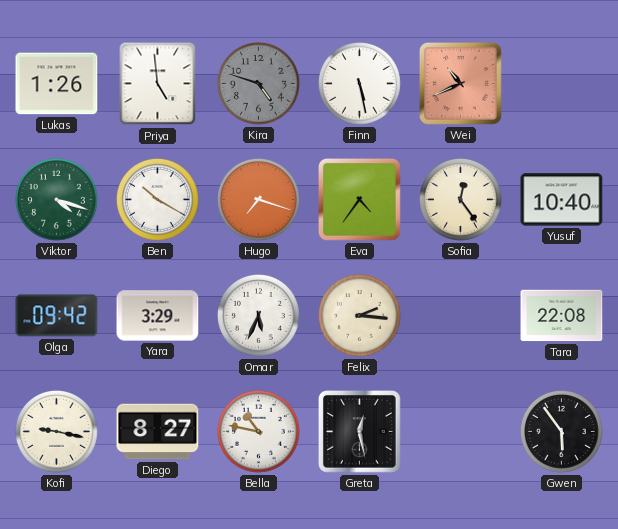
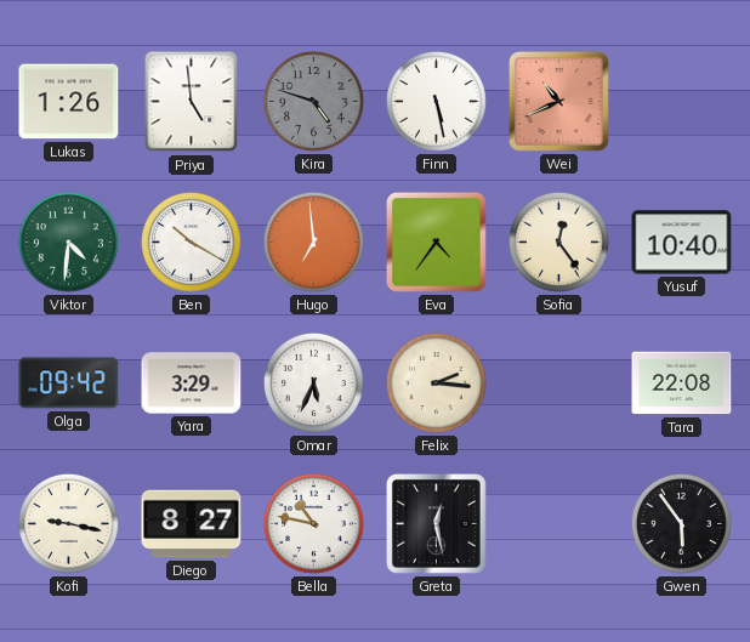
Viktor: 4:18 -> 4:31
Hugo: 7:18 -> 6:59
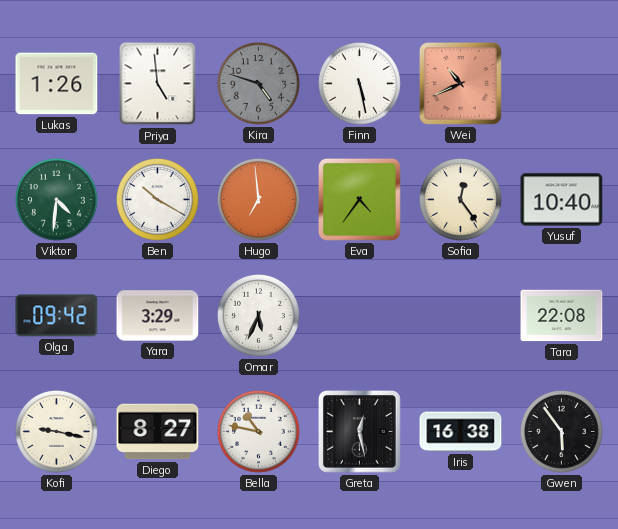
Felix: 2:16 -> none
Iris: none -> 16:38
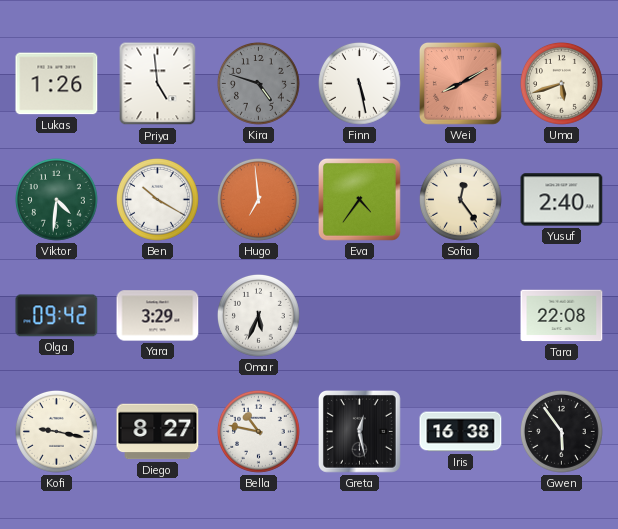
Wei: 10:41 -> 8:10
Uma: none -> 5:42
Yusuf: 10:40 -> 2:40
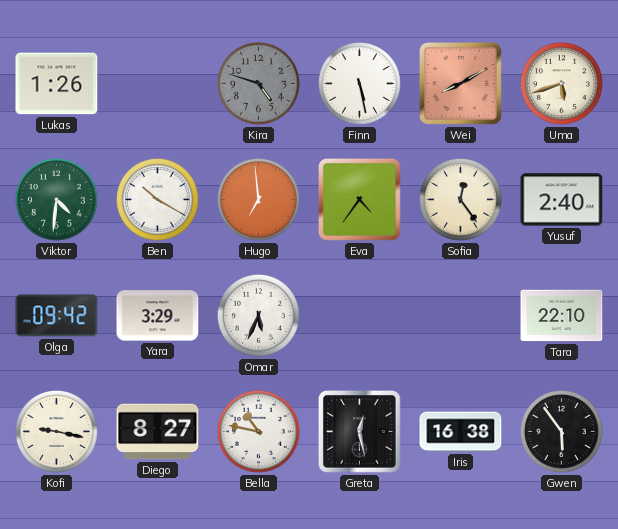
Priya: 4:59 -> none
Tara: 22:08 -> 22:10
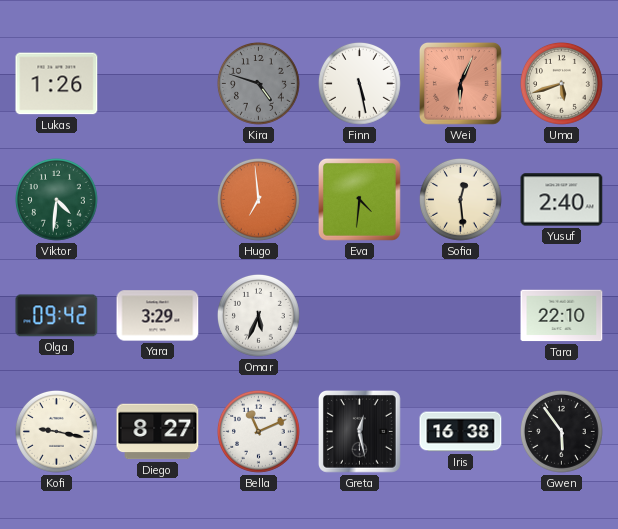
Wei: 8:10 -> 6:04
Ben: 10:20 -> none
Eva: 4:36 -> 4:31
Sofia: 12:24 -> 12:29
Bella: 10:47 -> 11:11
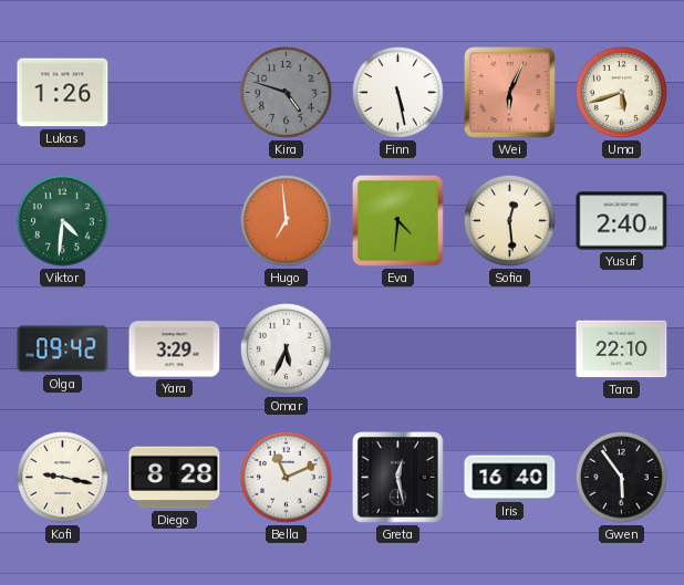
Diego: 8:27 -> 8:28
Iris: 16:38 -> 16:40
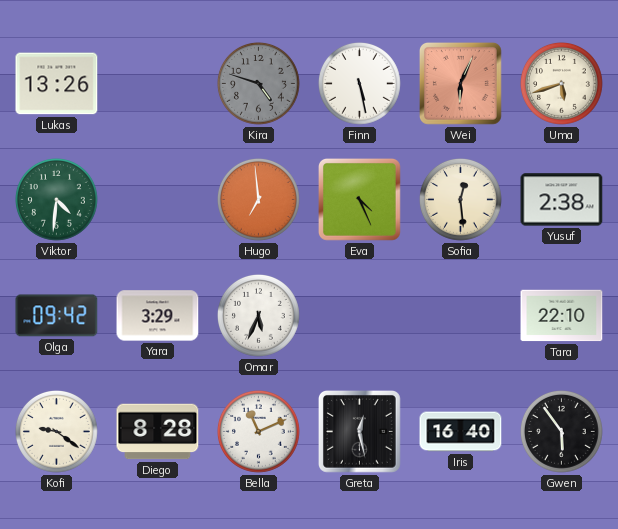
Lukas: 1:26 -> 13:26
Eva: 4:31 -> 4:26
Yusuf: 2:40 -> 2:38
Kofi: 9:17 -> 9:21
